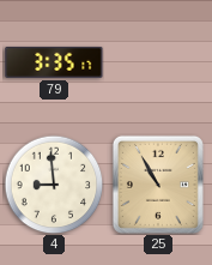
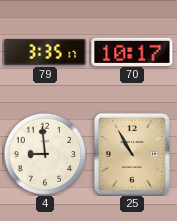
70: none -> 10:17
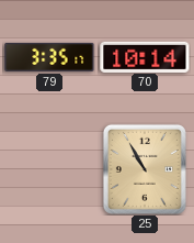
70: 10:17 -> 10:14
4: 8:59 -> none
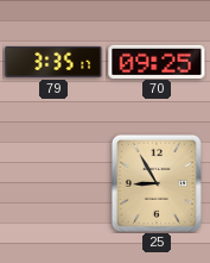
70: 10:14 -> 09:25
25: 10:55 -> 8:55
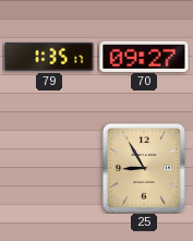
79: 3:35 -> 1:35
70: 09:25 -> 09:27
